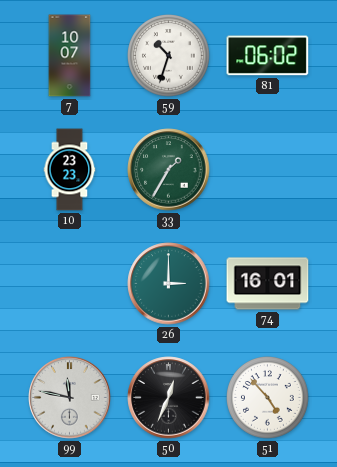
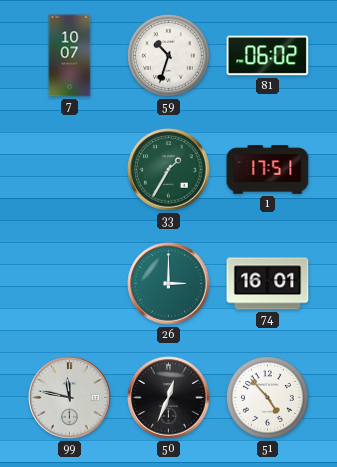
10: 23:23 -> none
1: none -> 17:51
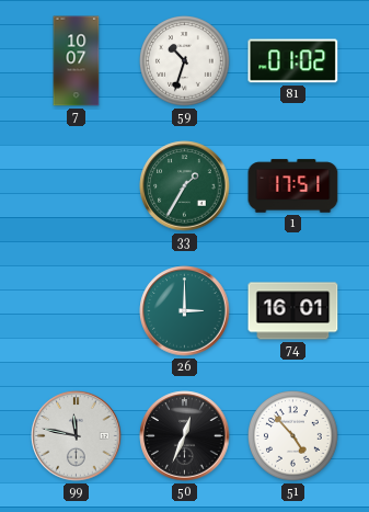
81: 06:02 -> 01:02
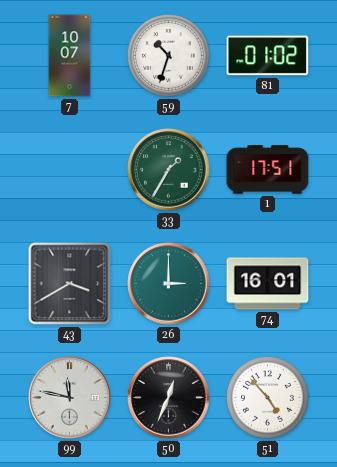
43: none -> 3:40
